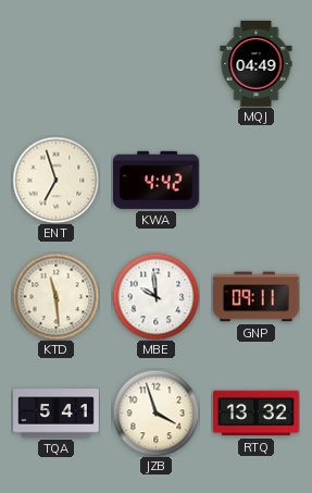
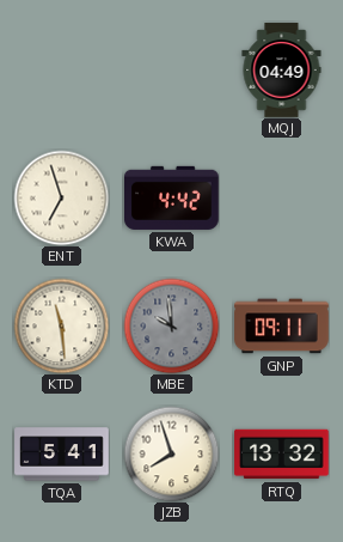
MBE dial: white -> grey
JZB: 3:57 -> 7:57
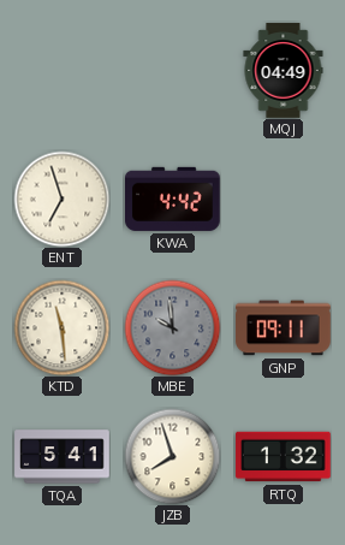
RTQ: 13:32 -> 1:32
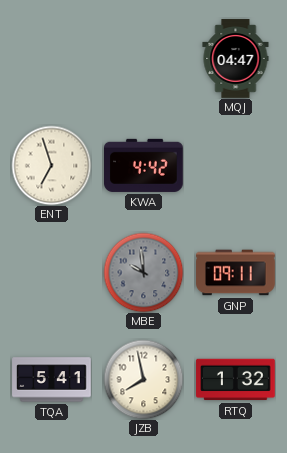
MQJ: 04:49 -> 04:47
KTD: 11:29 -> none
JZB: 7:57 -> 7:58
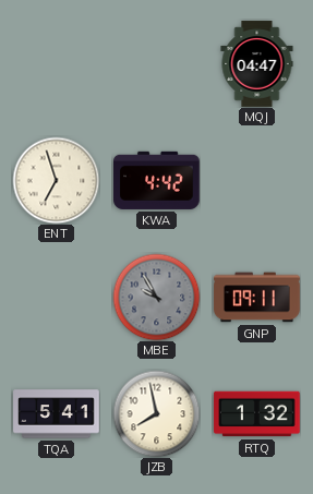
MBE: 9:59 -> 9:55
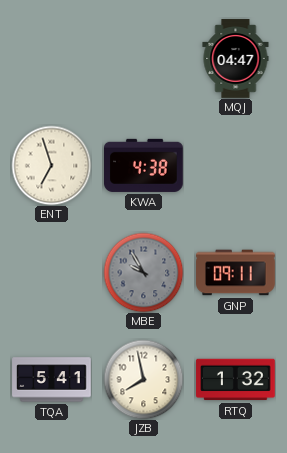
KWA: 4:42 -> 4:38
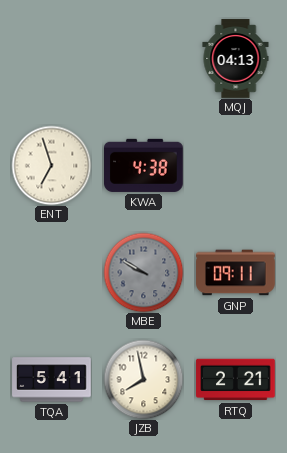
MQJ: 04:47 -> 04:13
MBE: 9:55 -> 9:50
RTQ: 1:32 -> 2:21
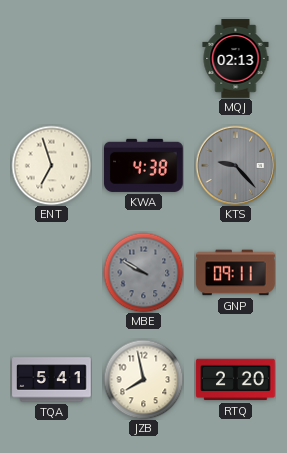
MQJ: 04:13 -> 02:13
KTS: none -> 9:23
RTQ: 2:21 -> 2:20
